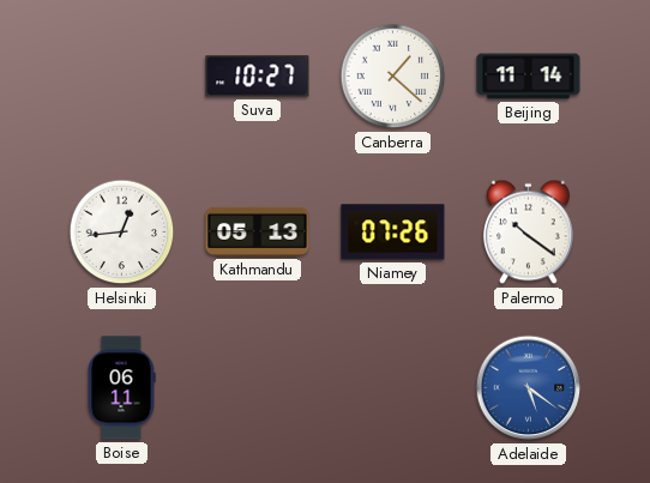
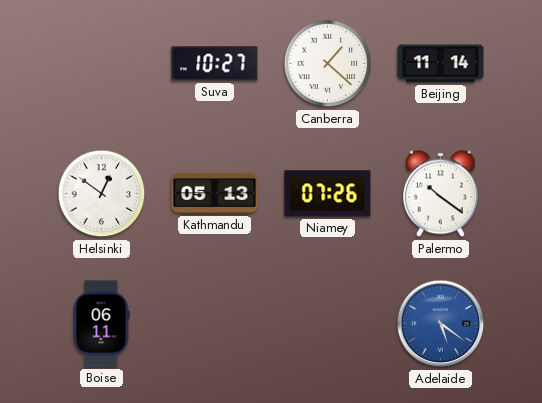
Helsinki: 12:44 -> 12:51
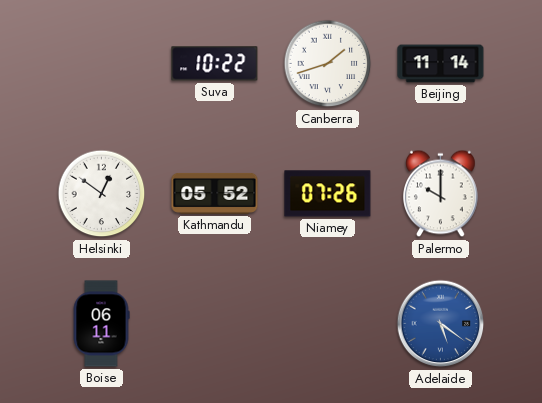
Suva: 10:27 -> 10:22
Canberra: 1:22 -> 1:42
Kathmandu: 05:13 -> 05:52
Palermo: 10:21 -> 10:00
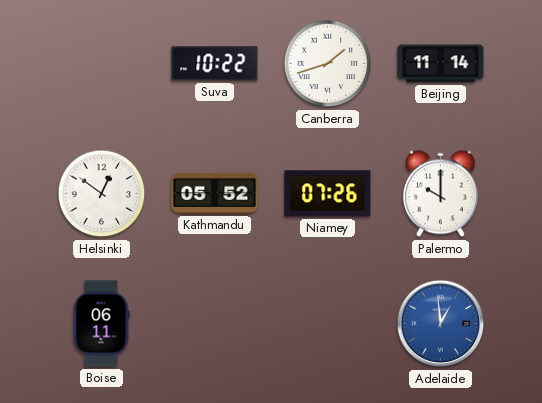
Adelaide: 5:21 -> 12:59
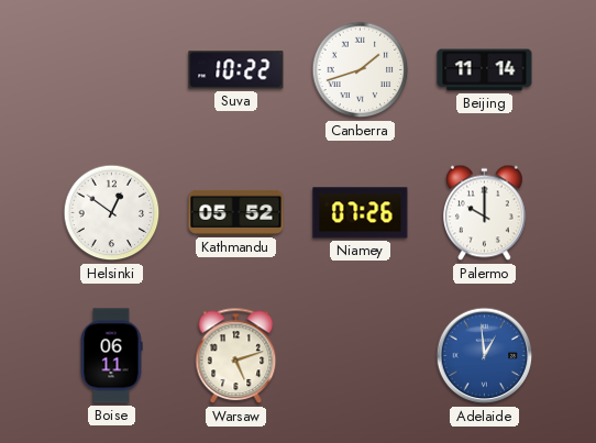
Warsaw: none -> 5:12
